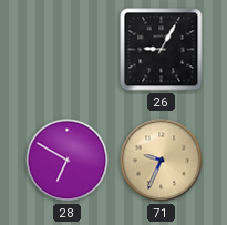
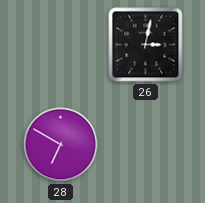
26: 9:05 -> 3:02
71: 9:34 -> none
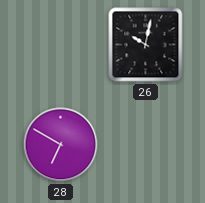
26: 3:02 -> 10:02
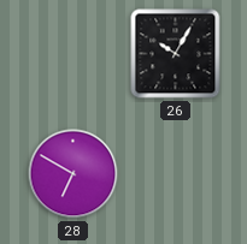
26: 10:02 -> 10:05
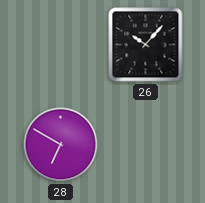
26: 10:05 -> 10:07
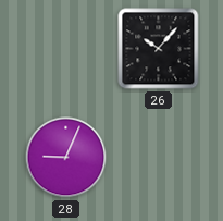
28: 6:50 -> 9:04
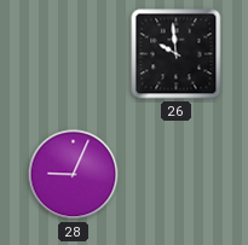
26: 10:07 -> 9:59
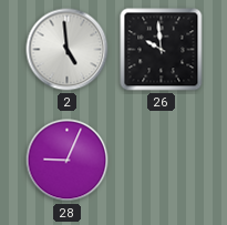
2: none -> 4:59
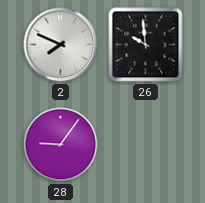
2: 4:59 -> 7:49
28: 9:04 -> 9:06
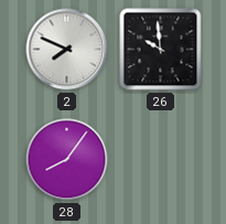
28: 9:06 -> 8:06
